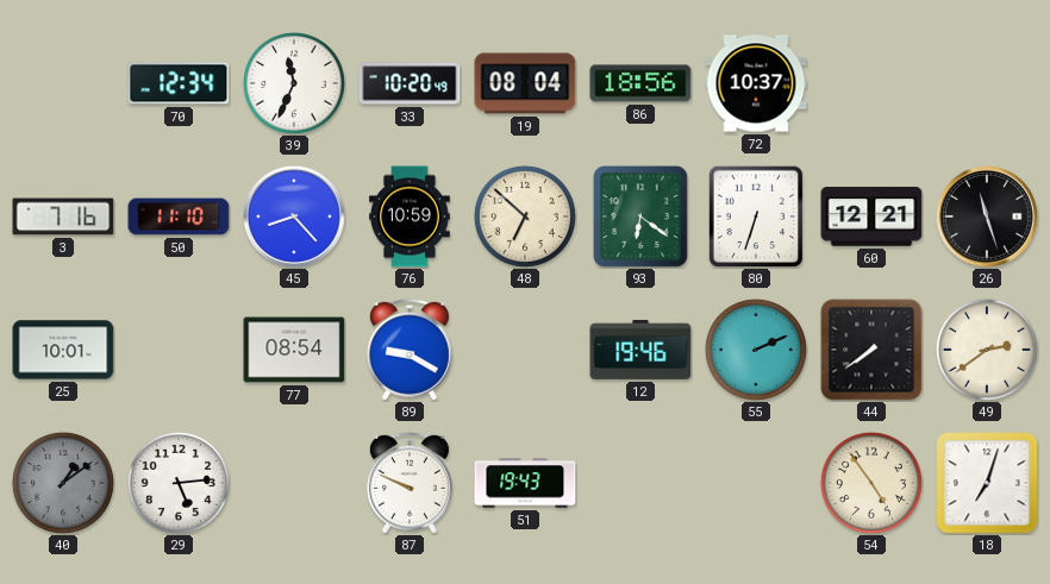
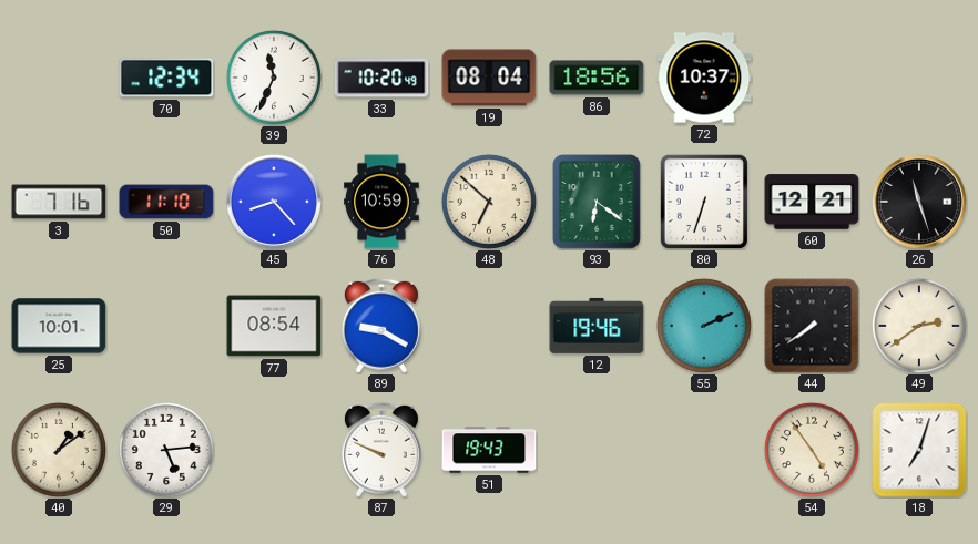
40 dial: grey -> cream
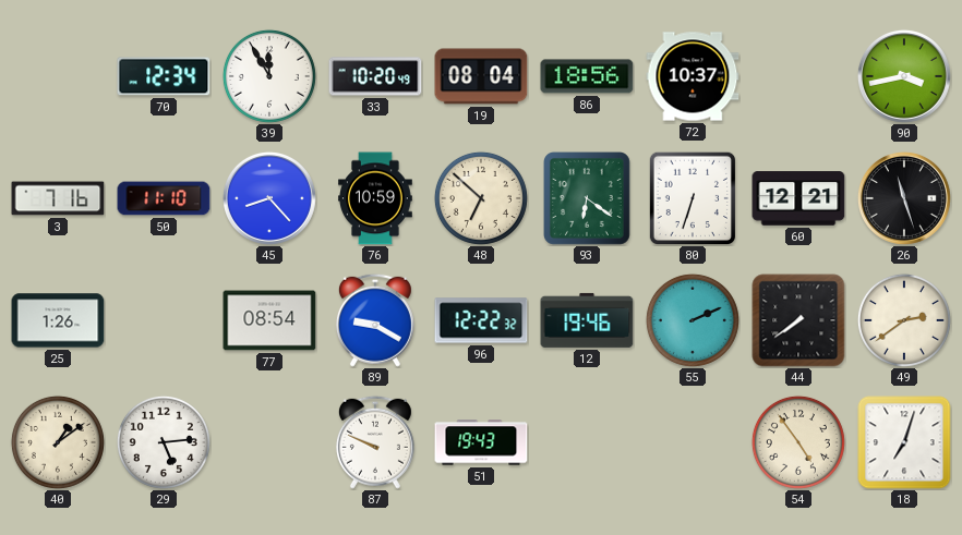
39: 11:34 -> 11:55
90: none -> 3:43
25: 10:01 -> 1:26
96: none -> 12:22
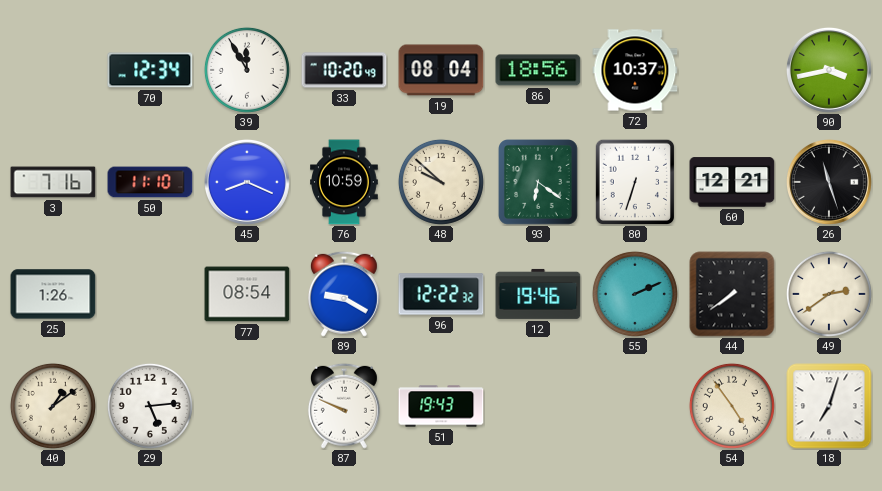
45: 8:23 -> 8:19
48: 6:52 -> 9:52
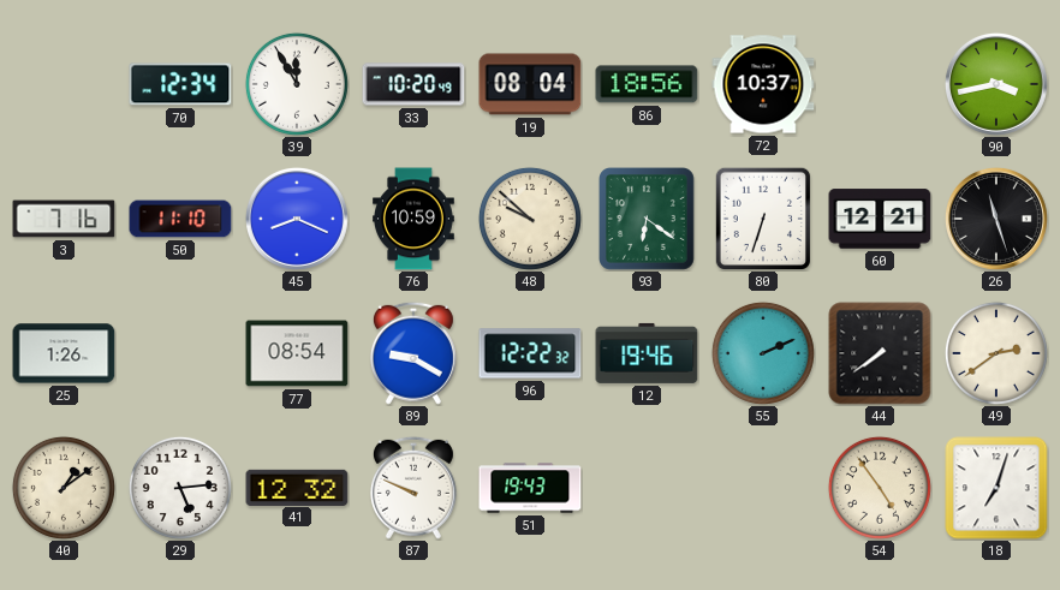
41: none -> 12:32
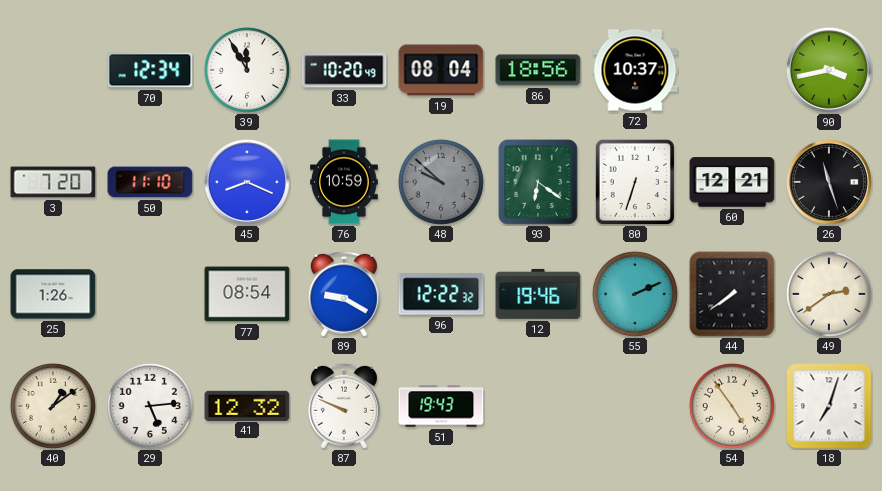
3: 7:16 -> 7:20
48 dial: cream -> grey
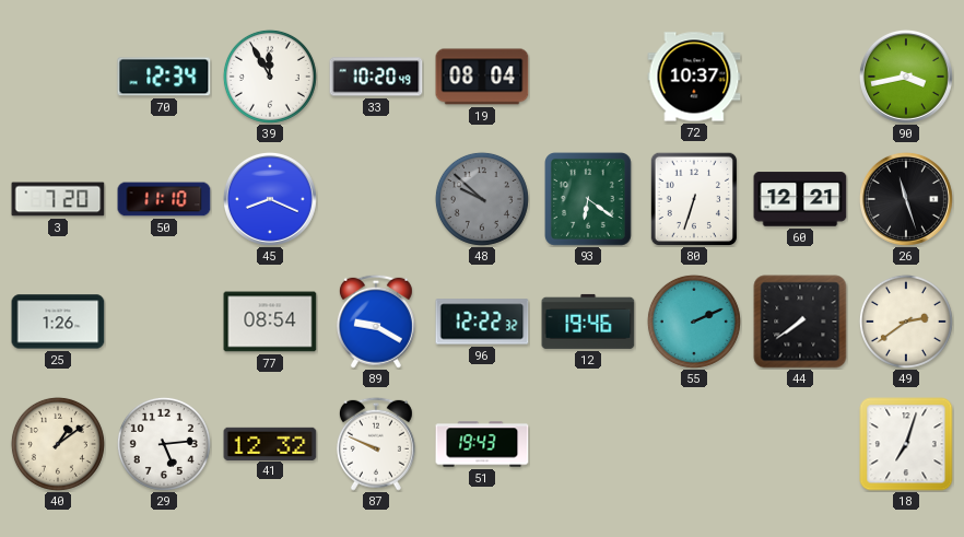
86: 18:56 -> none
76: 10:59 -> none
54: 4:54 -> none
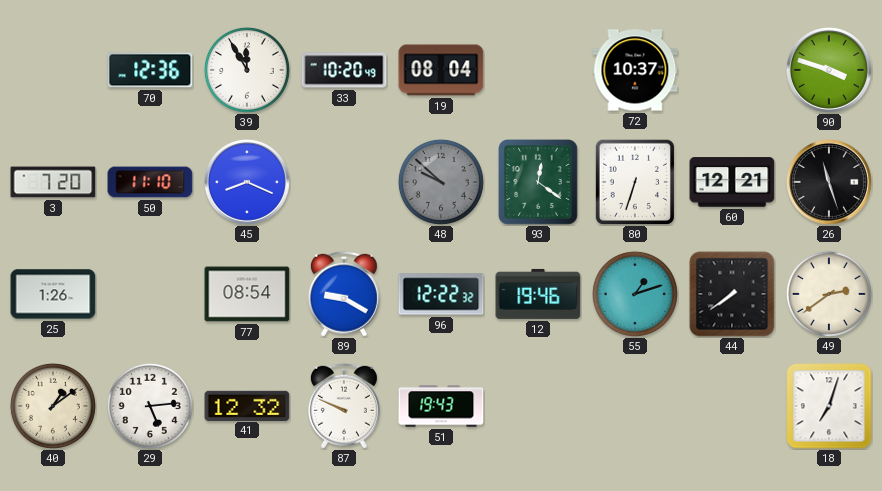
70: 12:34 -> 12:36
90: 3:43 -> 3:48
93: 6:21 -> 12:21
55: 2:11 -> 1:12
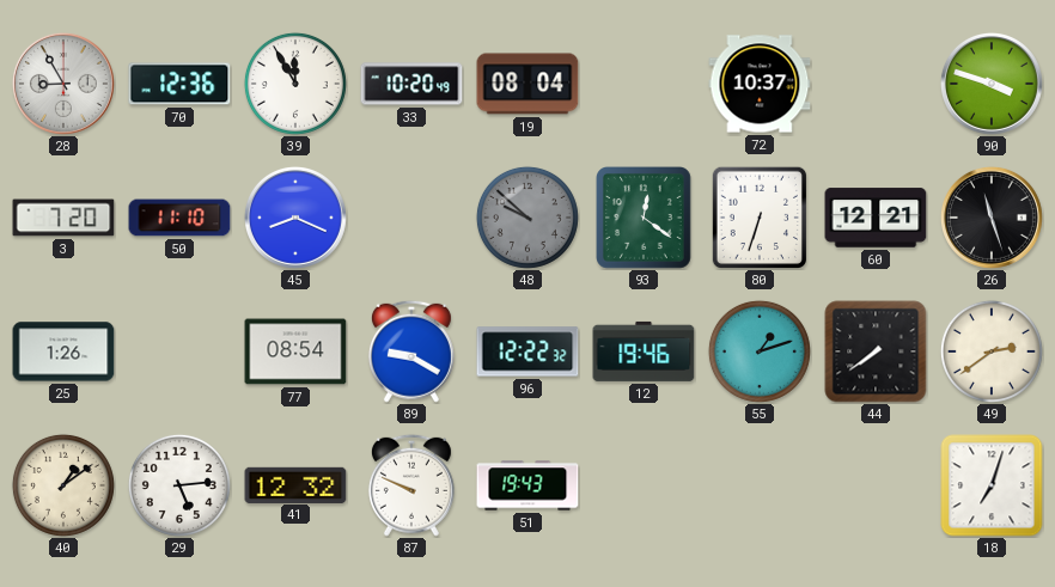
28: none -> 8:55
